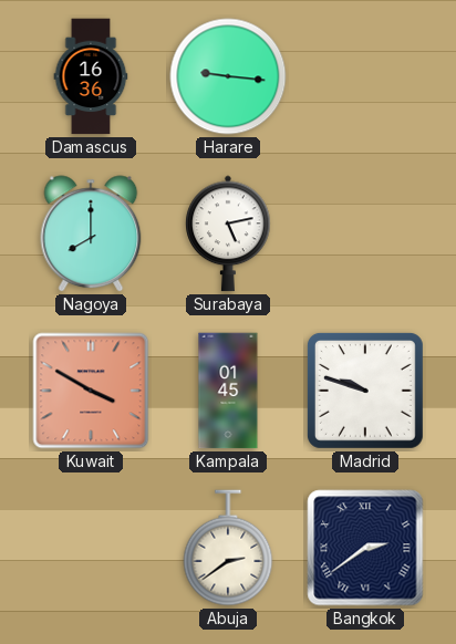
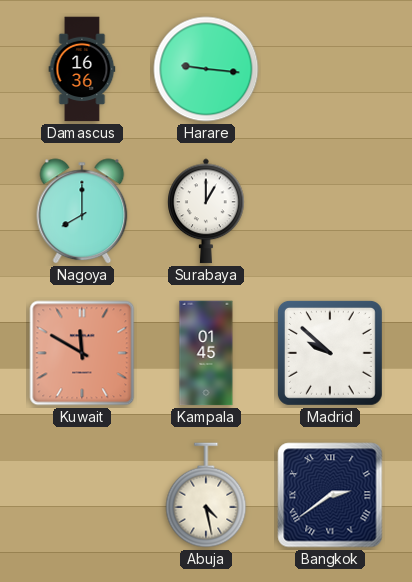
Surabaya: 5:13 -> 1:00
Kuwait: 3:50 -> 11:50
Madrid: 9:48 -> 9:52
Abuja: 2:39 -> 4:28
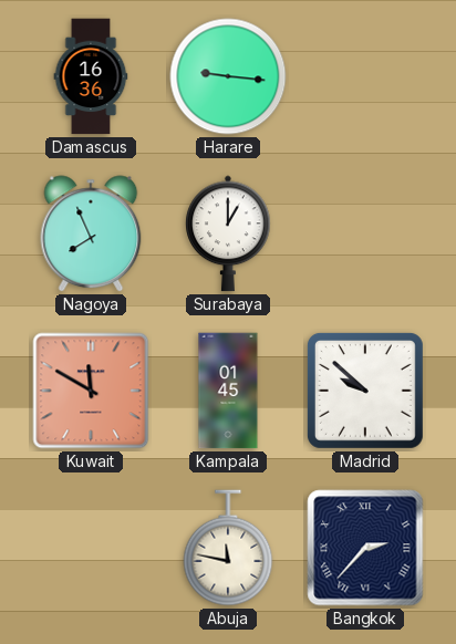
Nagoya: 8:00 -> 7:56
Abuja: 4:28 -> 11:47
Bangkok: 2:39 -> 2:37
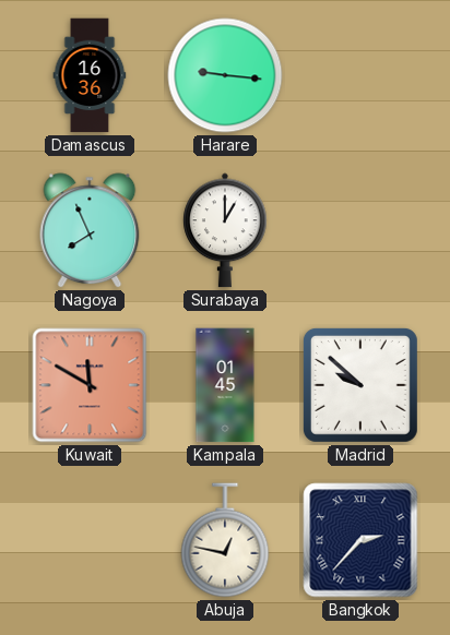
Abuja: 11:47 -> 12:47
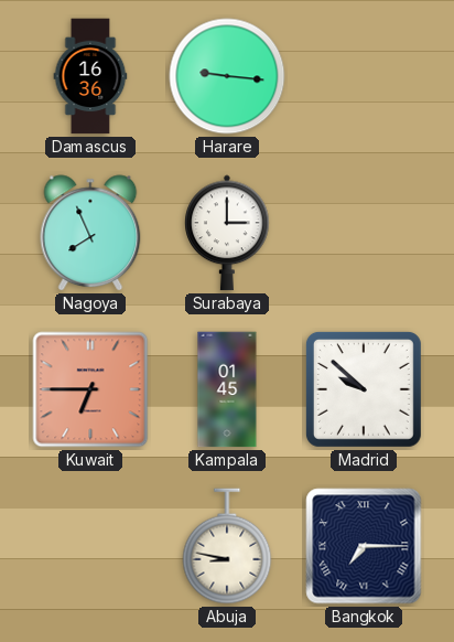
Surabaya: 1:00 -> 3:00
Kuwait: 11:50 -> 6:45
Abuja: 12:47 -> 8:47
Bangkok: 2:37 -> 7:15
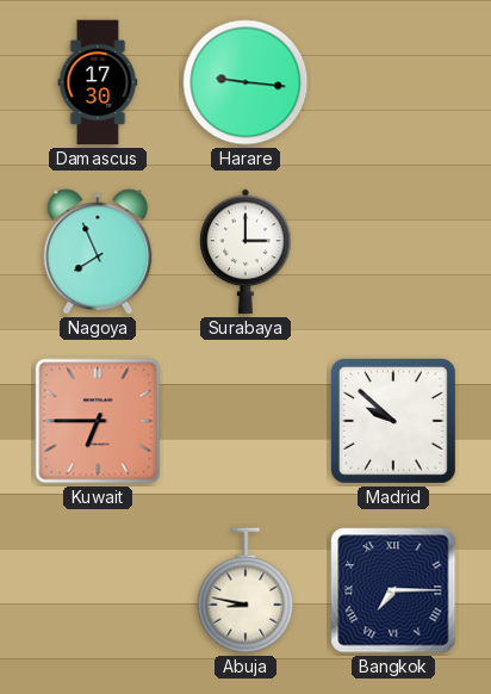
Damascus: 16:36 -> 17:30
Kampala: 01:45 -> none
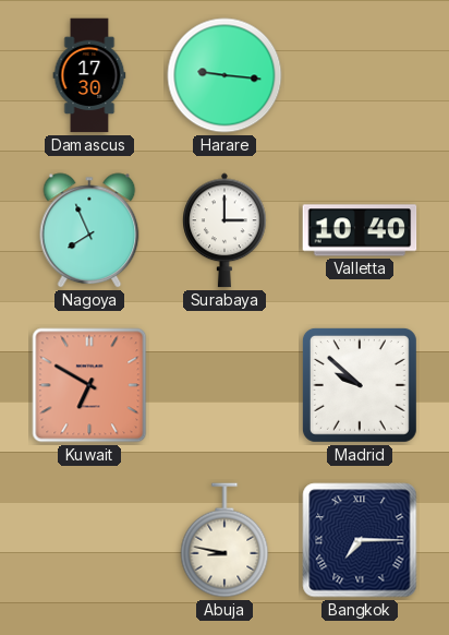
Valletta: none -> 10:40
Kuwait: 6:45 -> 6:50
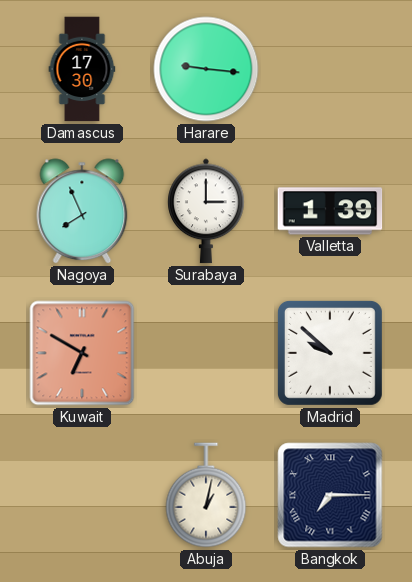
Valletta: 10:40 -> 1:39
Abuja: 8:47 -> 1:02
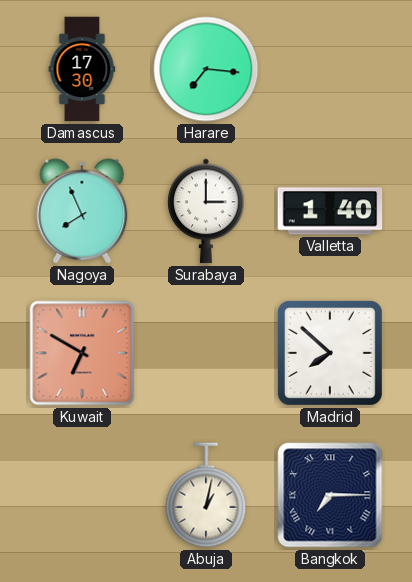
Harare: 9:16 -> 7:16
Valletta: 1:39 -> 1:40
Madrid: 9:52 -> 7:52
